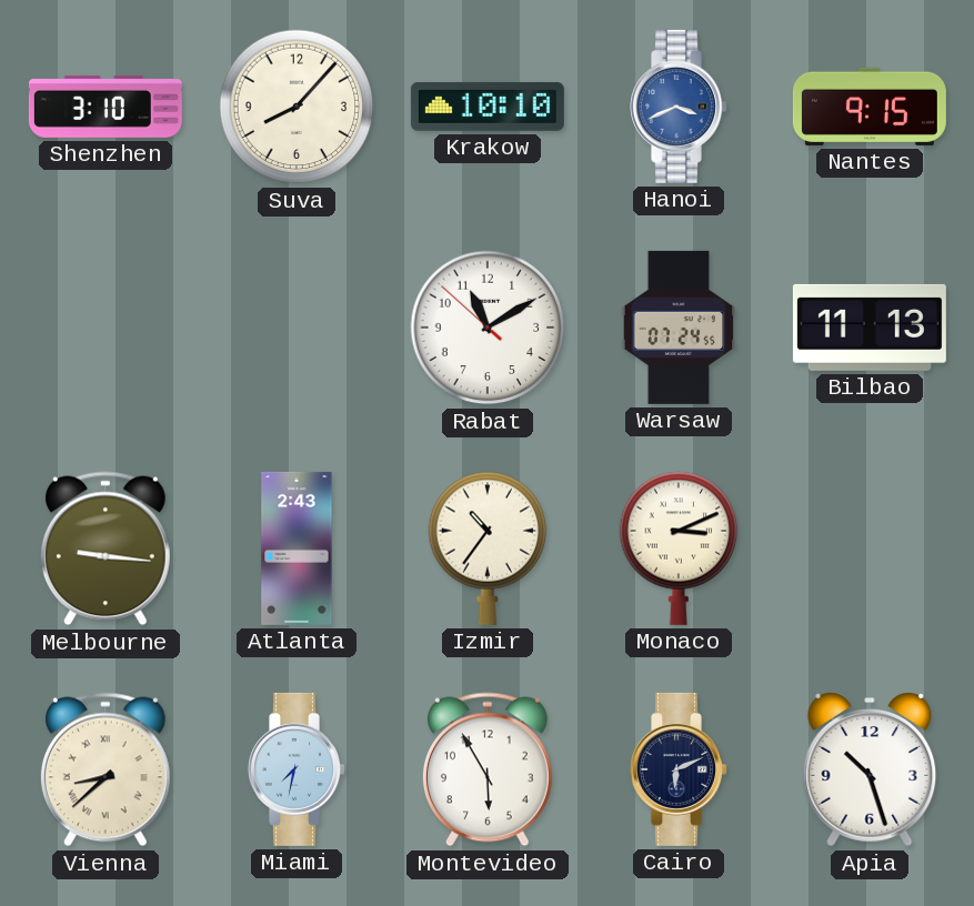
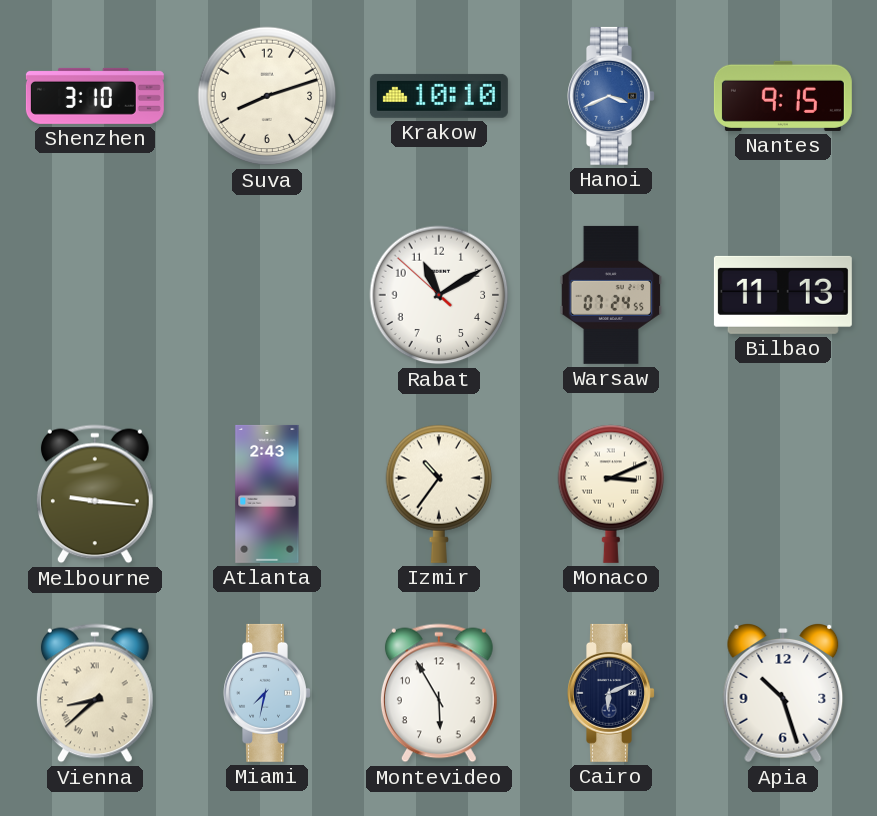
Suva: 8:07 -> 8:12
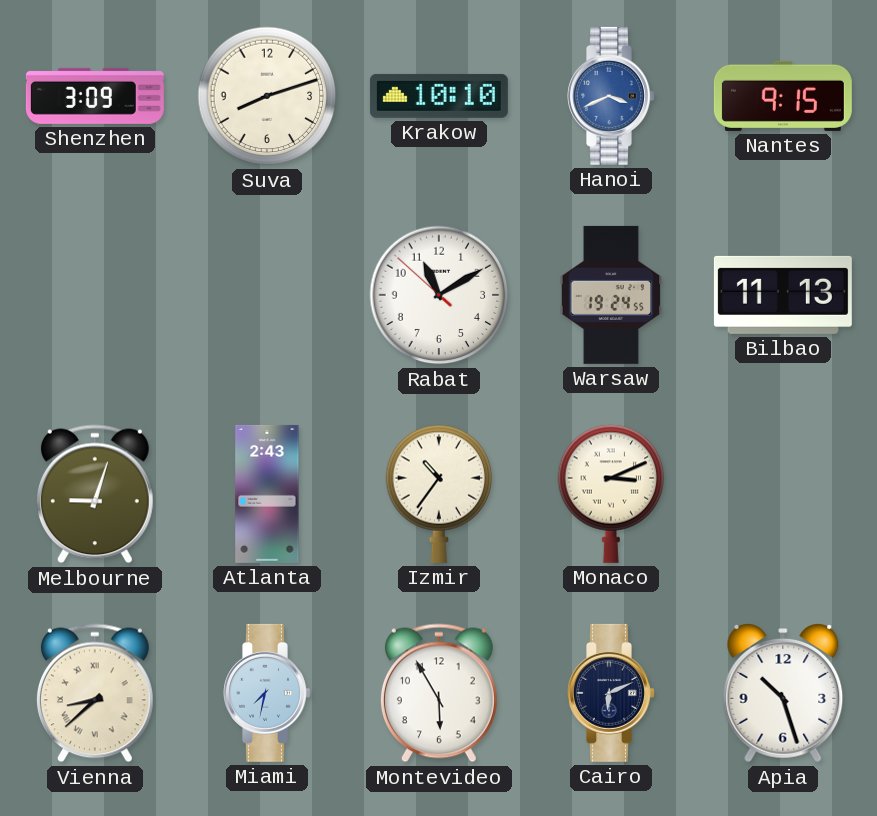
Shenzhen: 3:10 -> 3:09
Warsaw: 07:24 -> 19:24
Melbourne: 9:16 -> 9:03
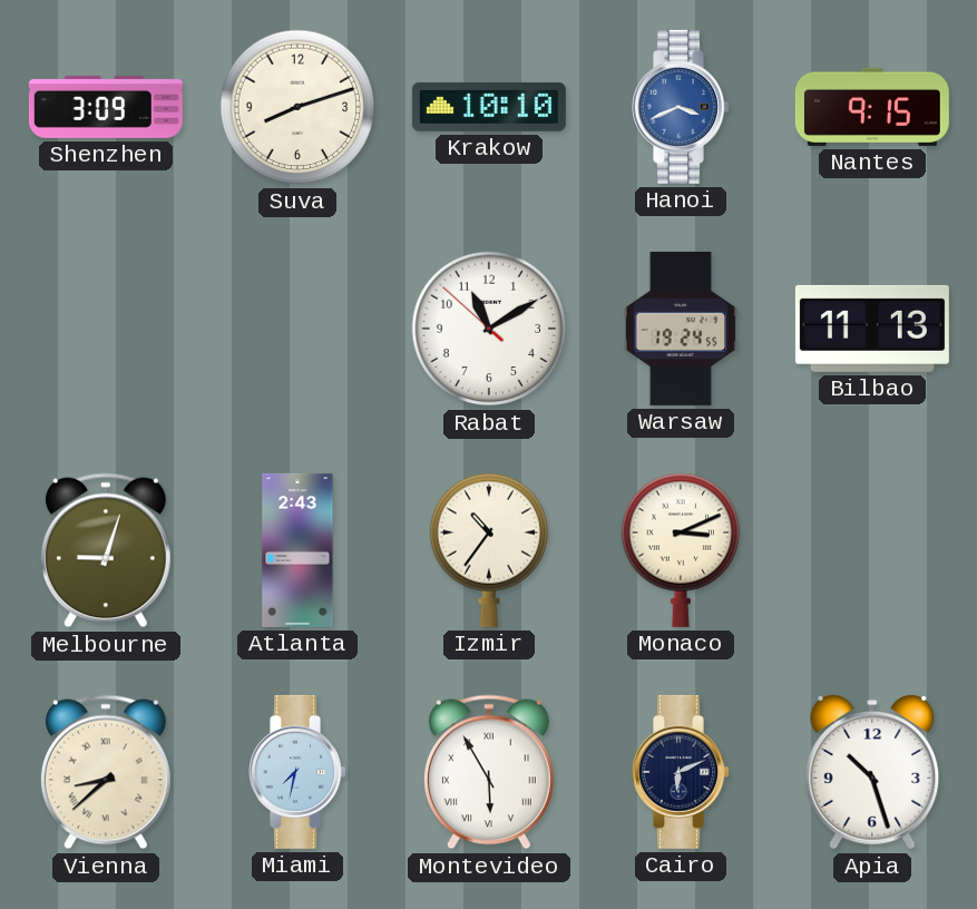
Montevideo numerals: Arabic -> Roman
